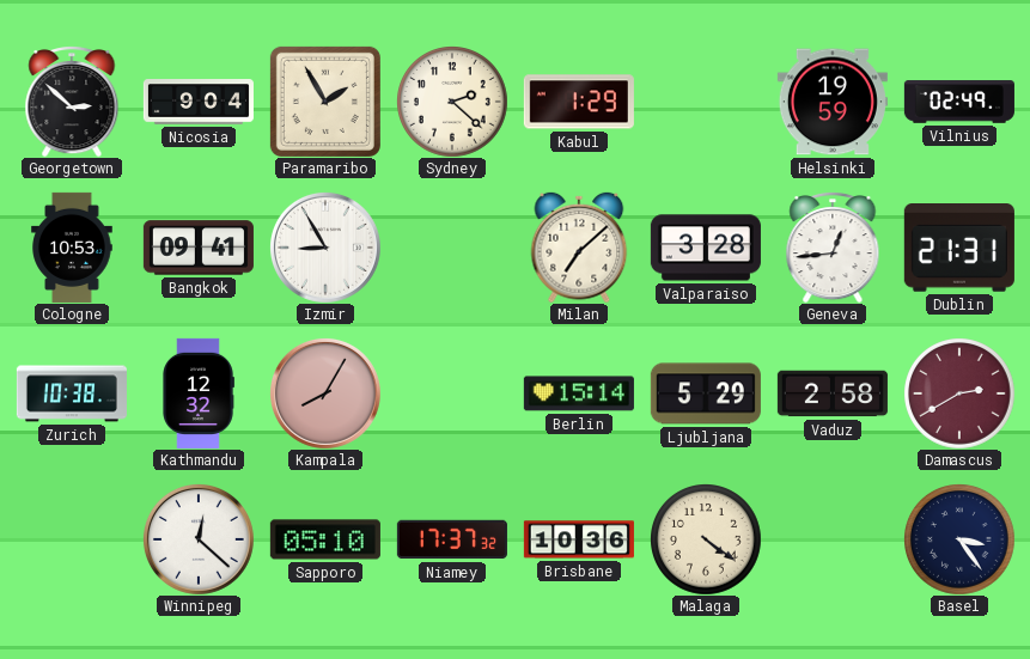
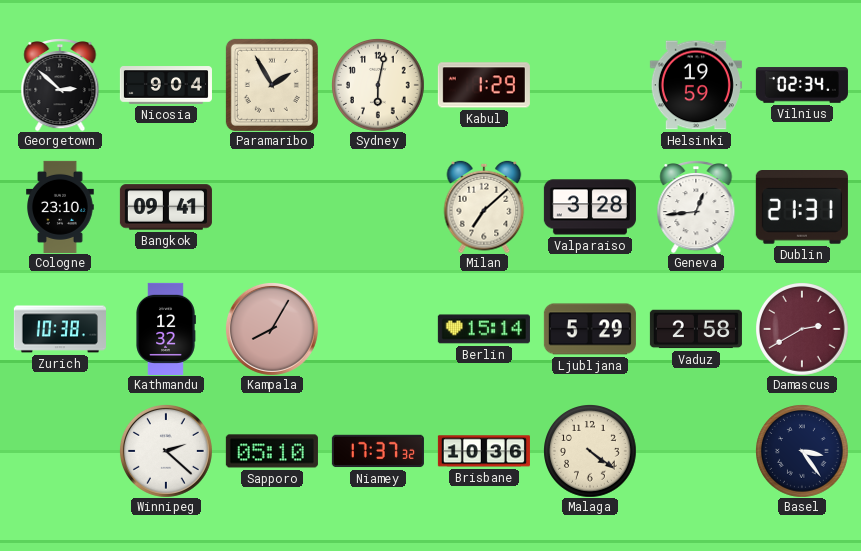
Sydney: 2:22 -> 6:02
Vilnius: 02:49 -> 02:34
Cologne: 10:53 -> 23:10
Izmir: 8:55 -> none
Winnipeg: 12:22 -> 2:22
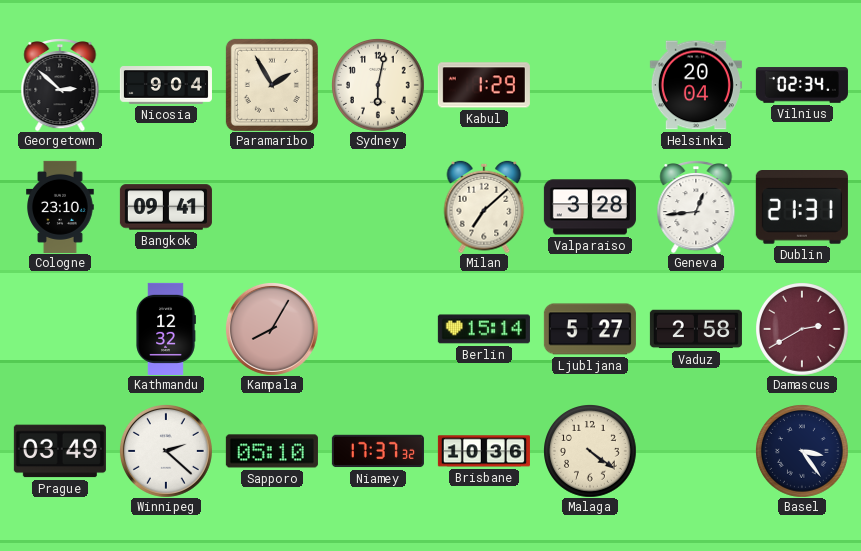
Helsinki: 19:59 -> 20:04
Zurich: 10:38 -> none
Ljubljana: 5:29 -> 5:27
Prague: none -> 03:49
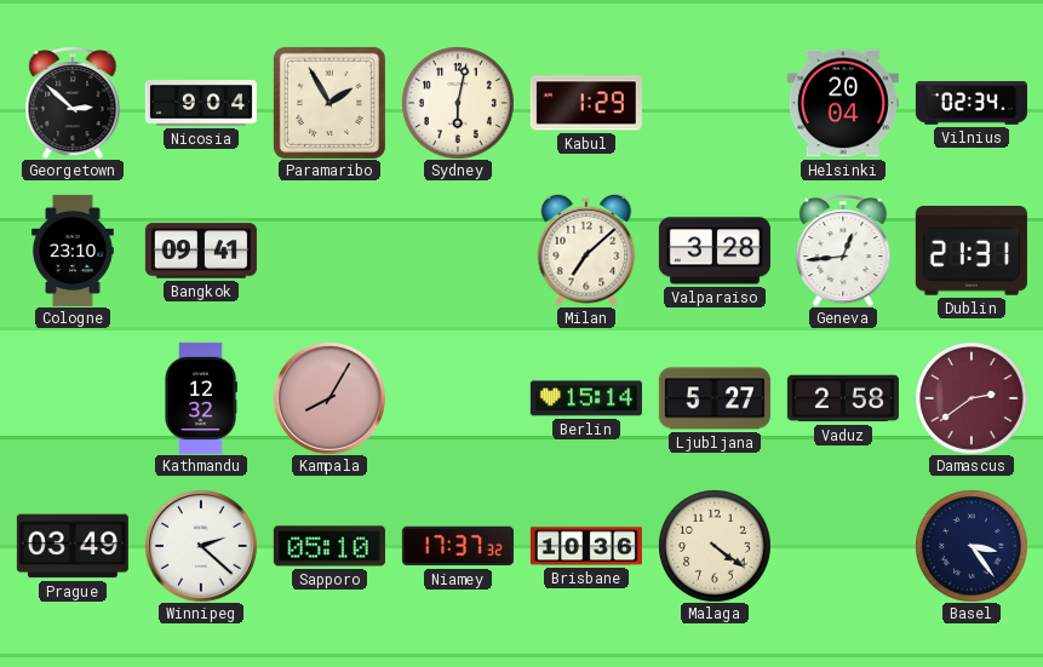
Damascus: 2:40 -> 2:39
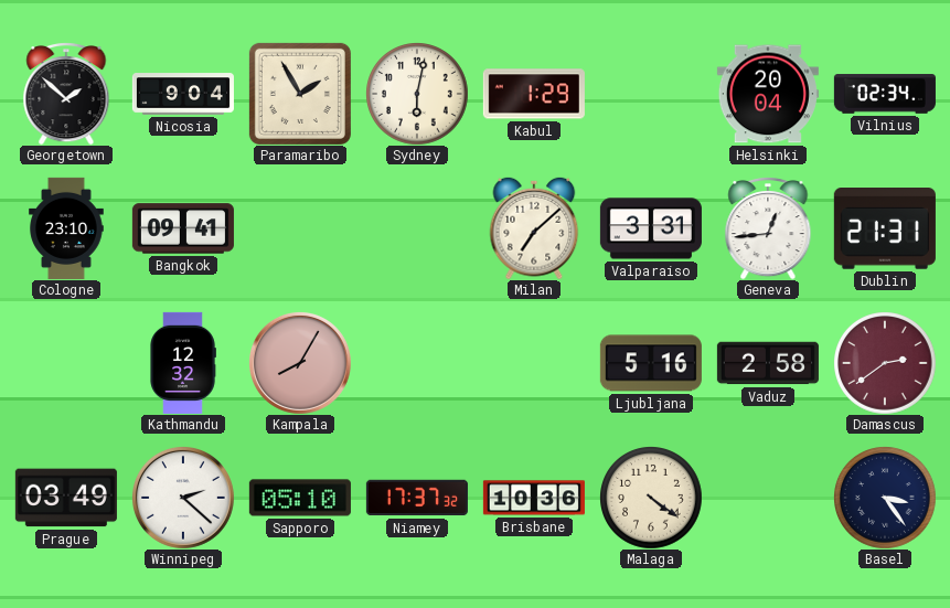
Georgetown: 2:52 -> 1:52
Valparaiso: 3:28 -> 3:31
Berlin: 15:14 -> none
Ljubljana: 5:27 -> 5:16
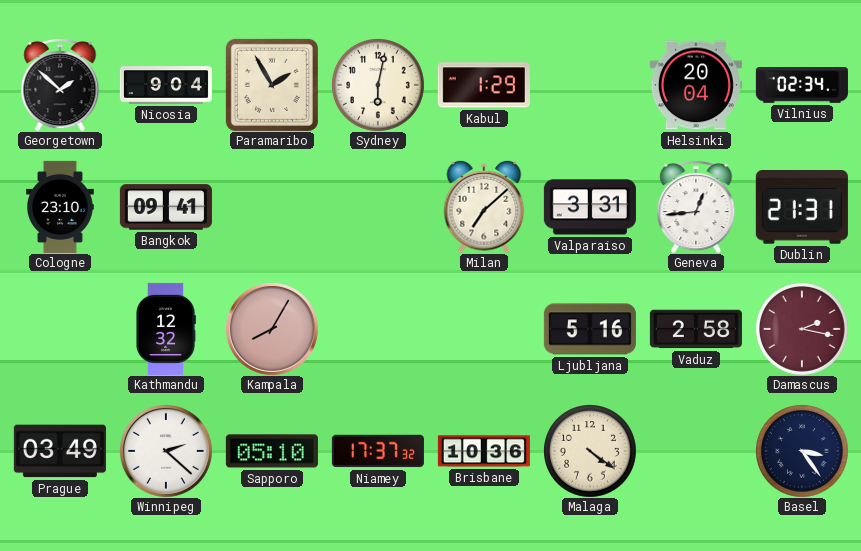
Damascus: 2:39 -> 2:17
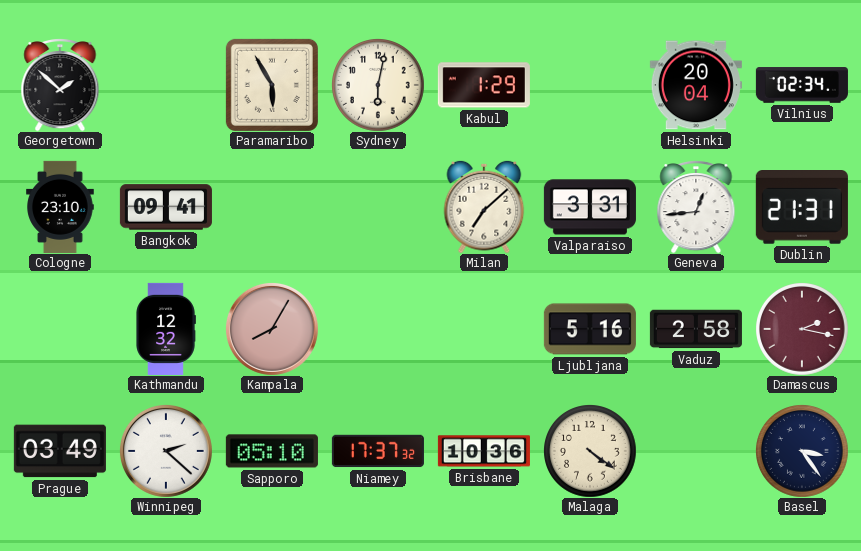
Nicosia: 9:04 -> none
Paramaribo: 1:55 -> 5:55
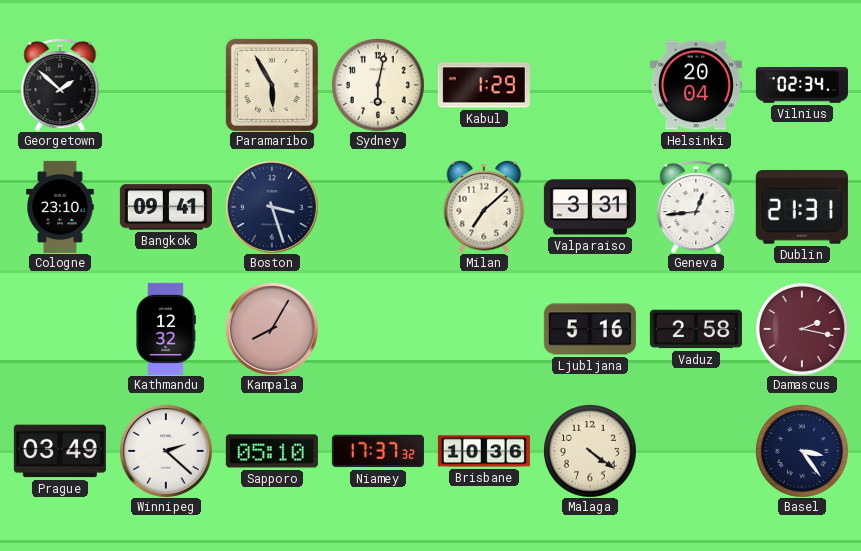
Boston: none -> 3:27
